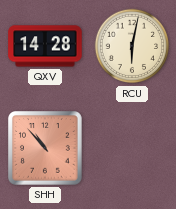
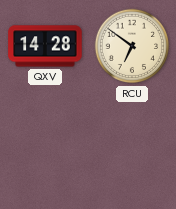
RCU: 6:02 -> 6:51
SHH: 10:53 -> none
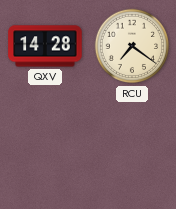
RCU: 6:51 -> 7:21
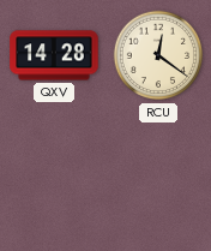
RCU: 7:21 -> 12:21
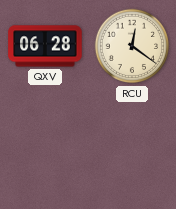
QXV: 14:28 -> 06:28
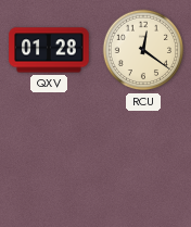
QXV: 06:28 -> 01:28
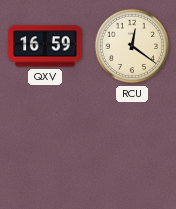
QXV: 01:28 -> 16:59
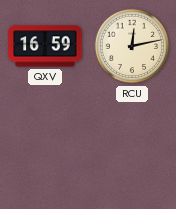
RCU: 12:21 -> 12:13
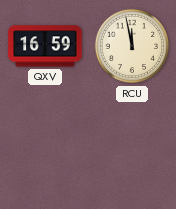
RCU: 12:13 -> 11:58
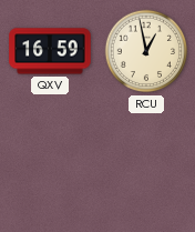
RCU: 11:58 -> 12:58
